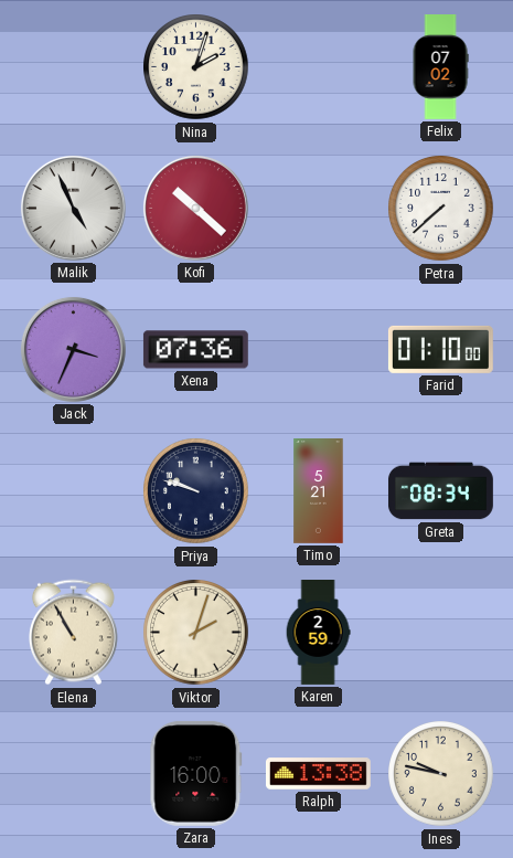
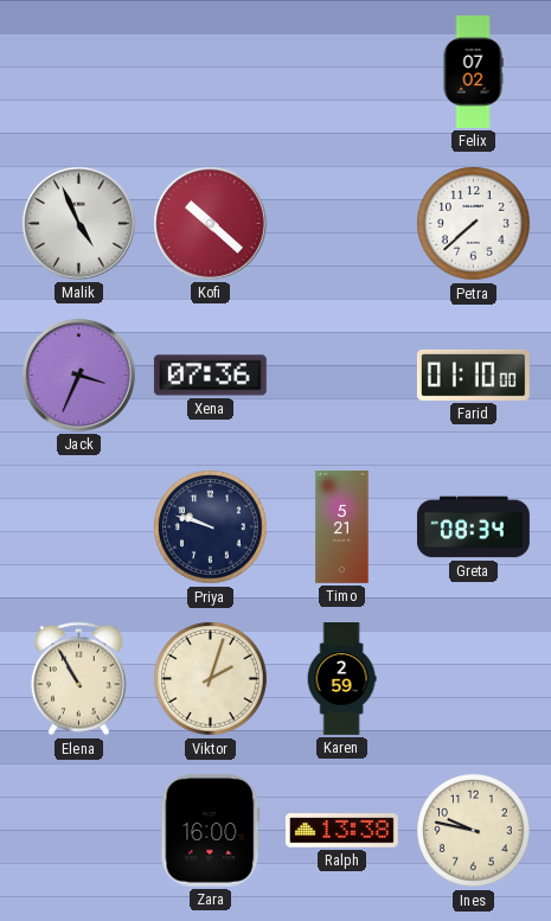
Nina: 2:03 -> none
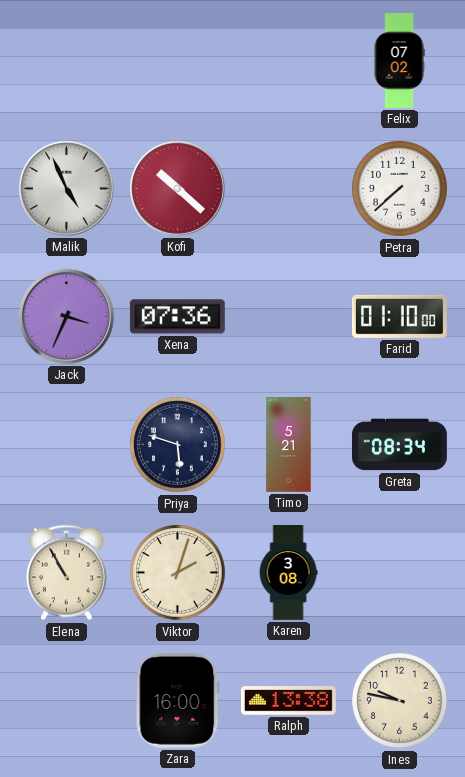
Priya: 9:48 -> 5:48
Karen: 2:59 -> 3:08
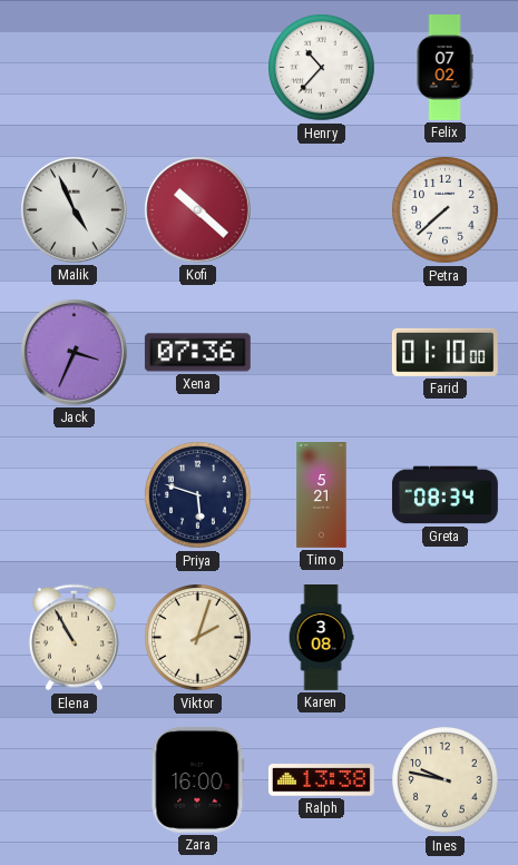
Henry: none -> 10:37
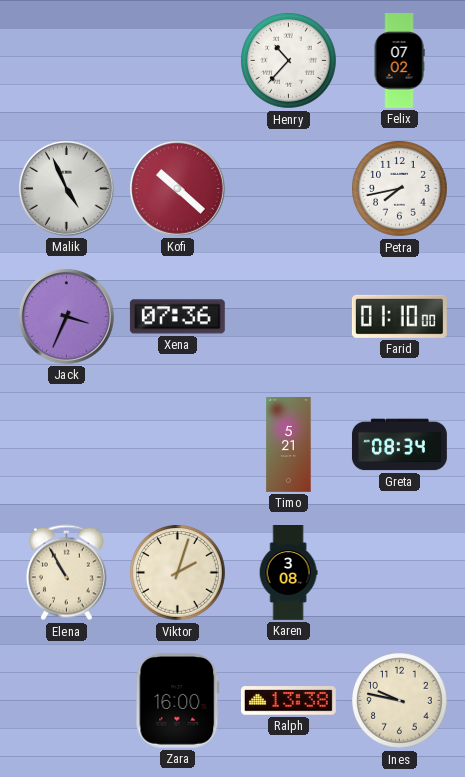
Petra: 7:38 -> 7:43
Priya: 5:48 -> none
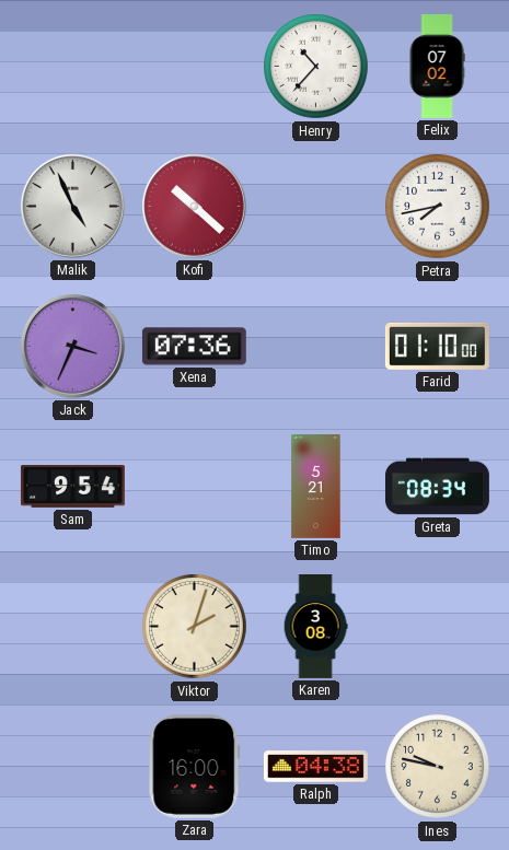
Sam: none -> 9:54
Elena: 10:55 -> none
Ralph: 13:38 -> 04:38
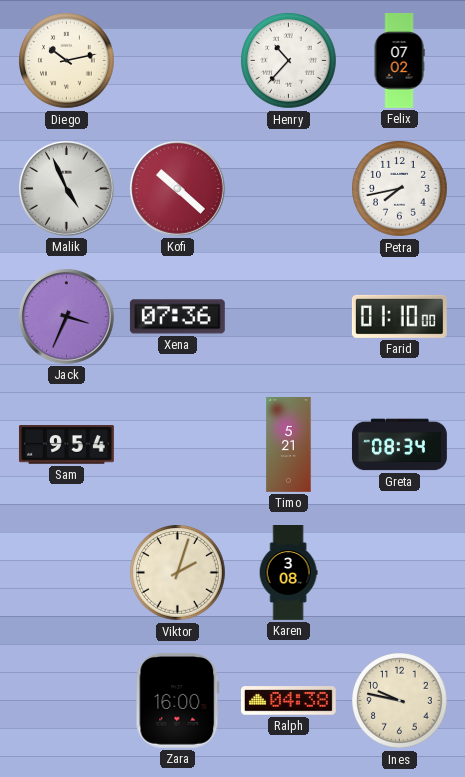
Diego: none -> 10:13
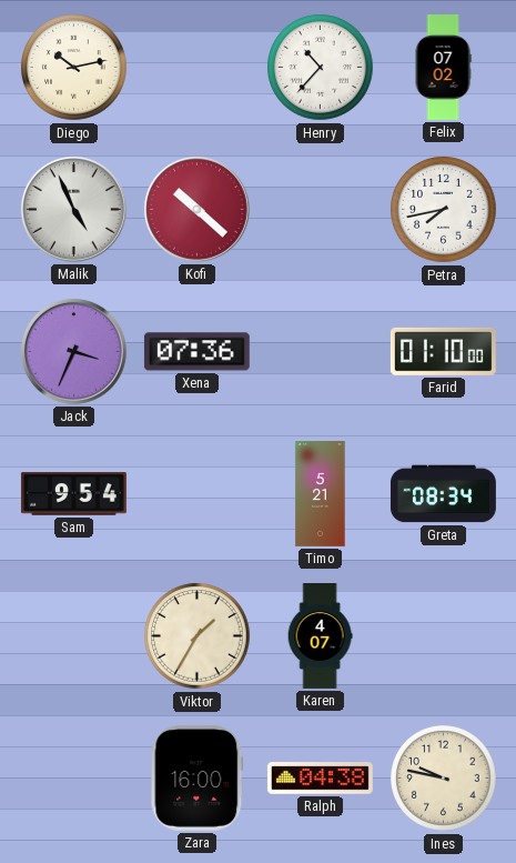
Viktor: 2:03 -> 1:35
Karen: 3:08 -> 4:07
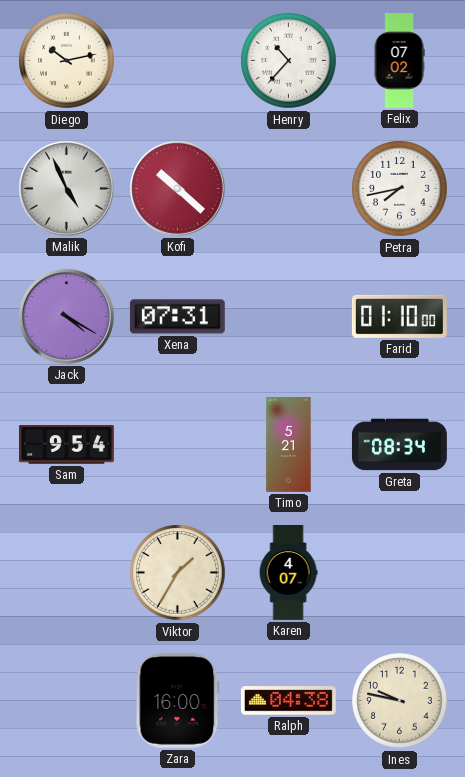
Jack: 3:34 -> 4:20
Xena: 07:36 -> 07:31
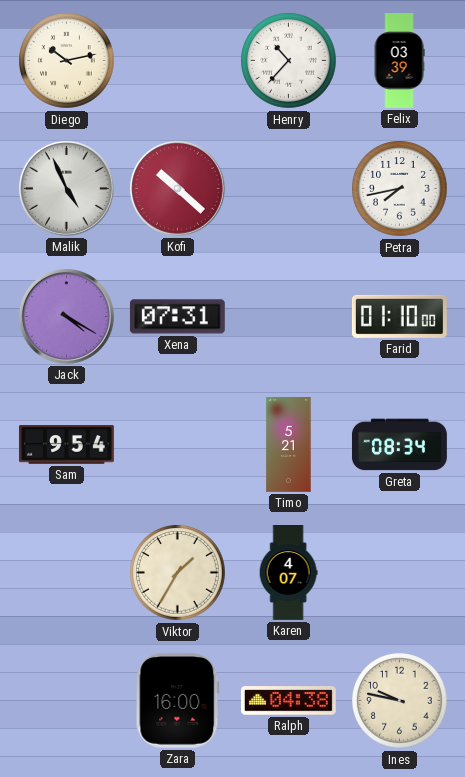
Felix: 07:02 -> 03:39
